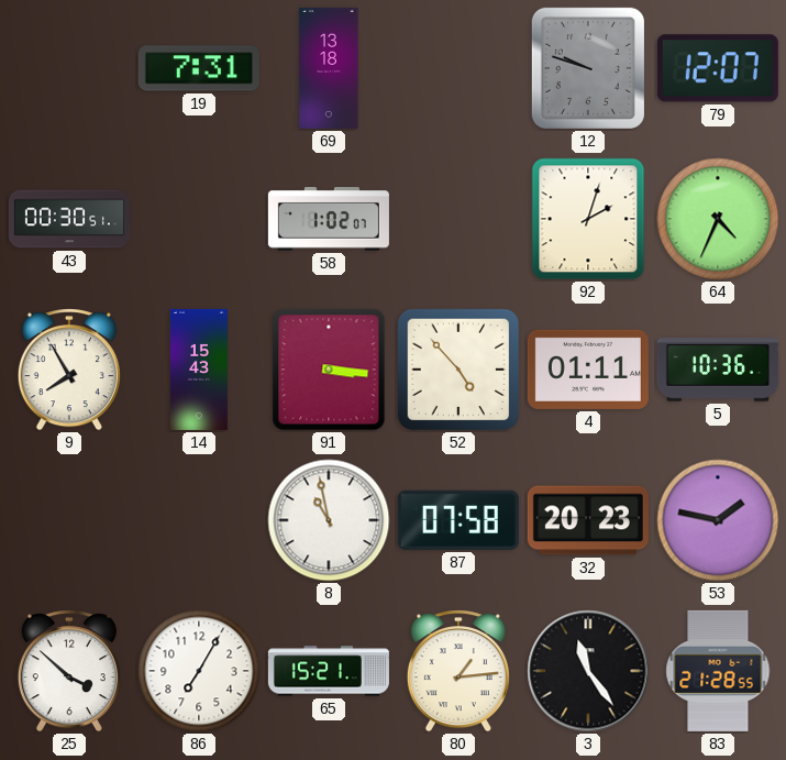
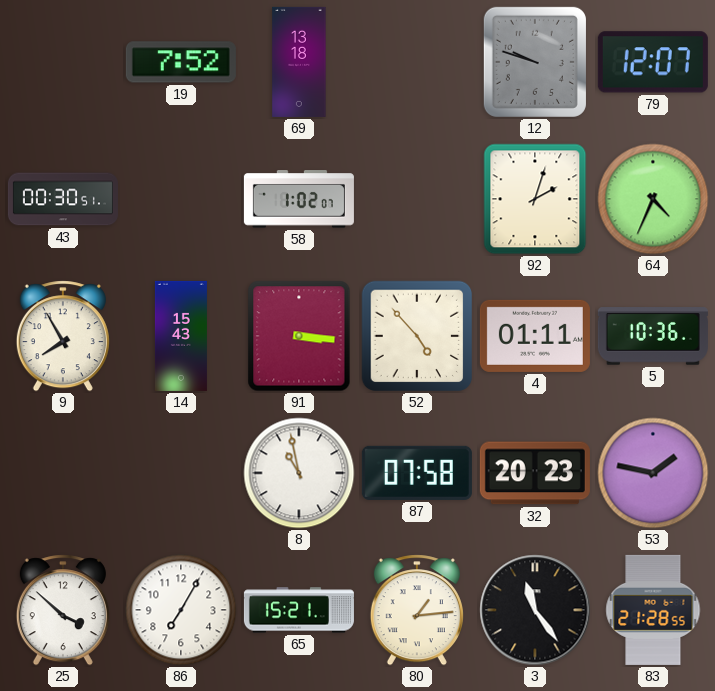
19: 7:31 -> 7:52
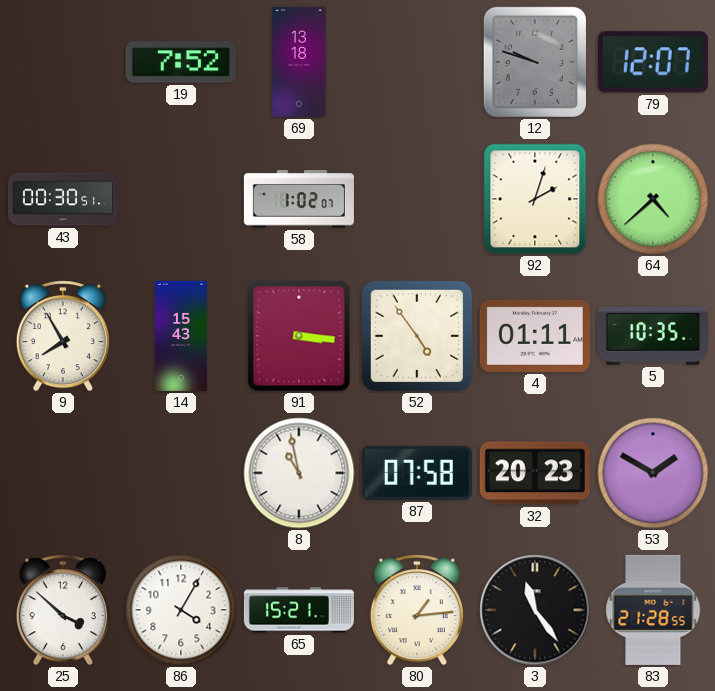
64: 4:34 -> 4:38
52: 4:53 -> 4:54
5: 10:36 -> 10:35
53: 1:47 -> 1:50
86: 7:05 -> 4:05
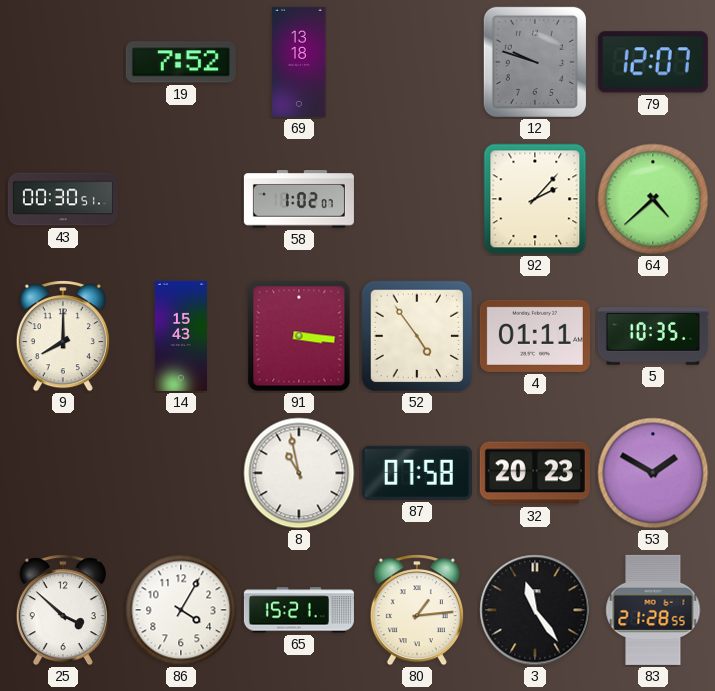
92: 2:03 -> 2:07
9: 7:55 -> 8:00
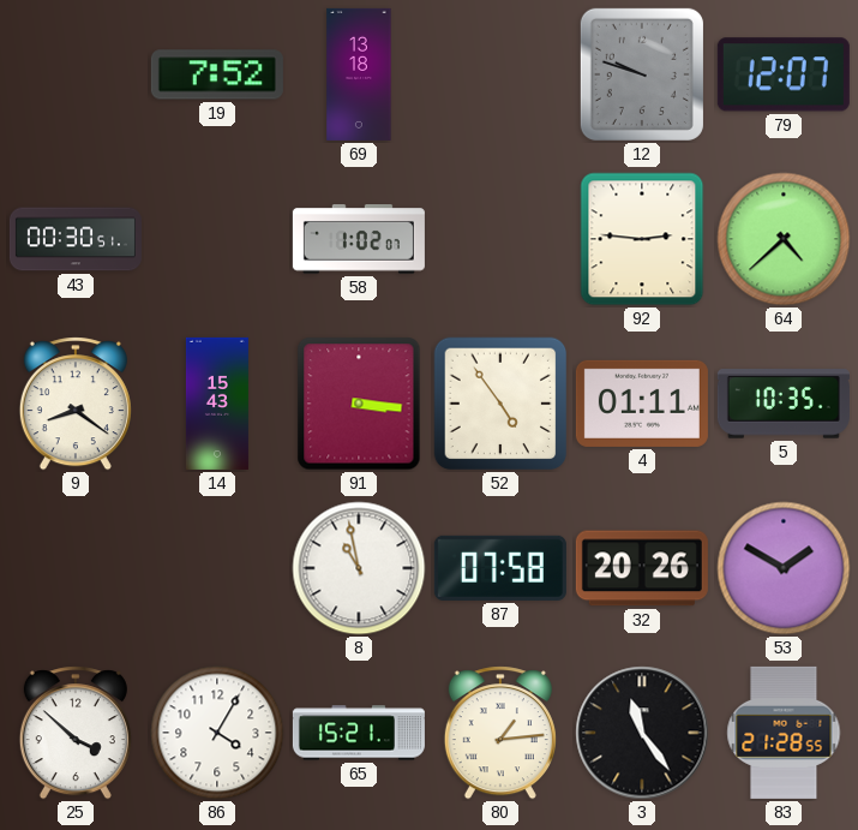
92: 2:07 -> 2:46
9: 8:00 -> 8:21
32: 20:23 -> 20:26
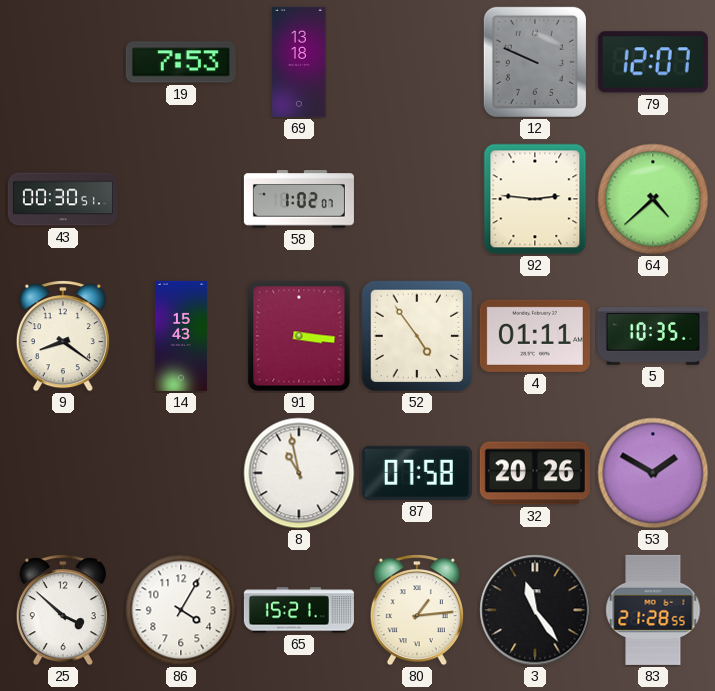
19: 7:52 -> 7:53
12: 9:48 -> 9:49
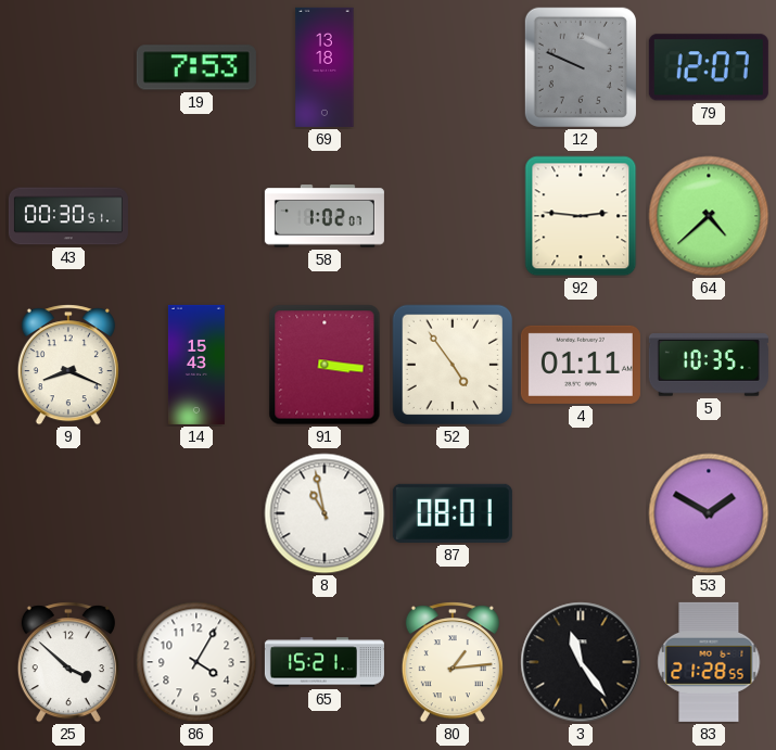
9: 8:21 -> 8:19
87: 07:58 -> 08:01
32: 20:26 -> none
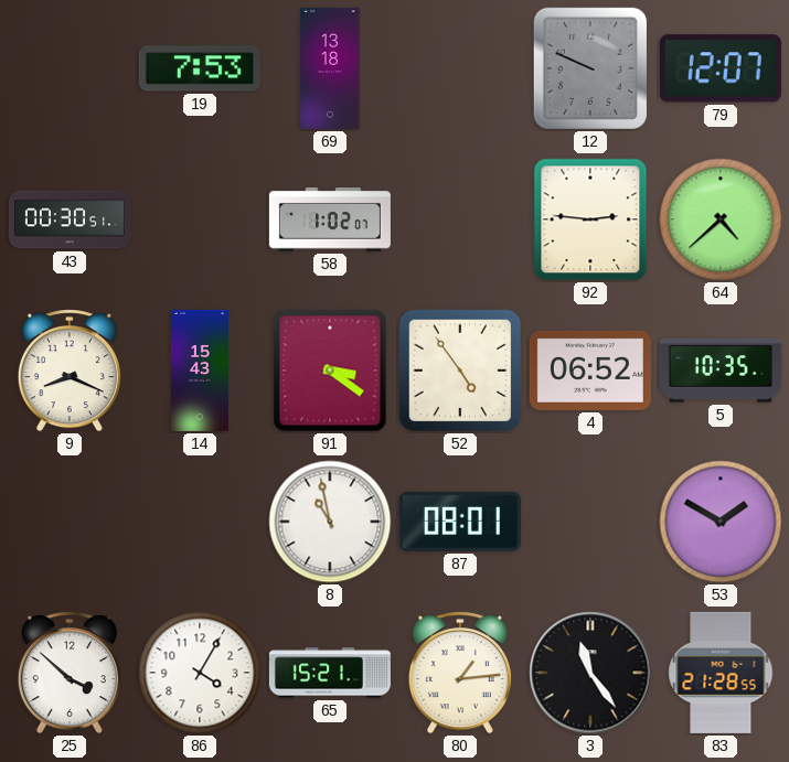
91: 3:16 -> 3:21
4: 01:11 -> 06:52
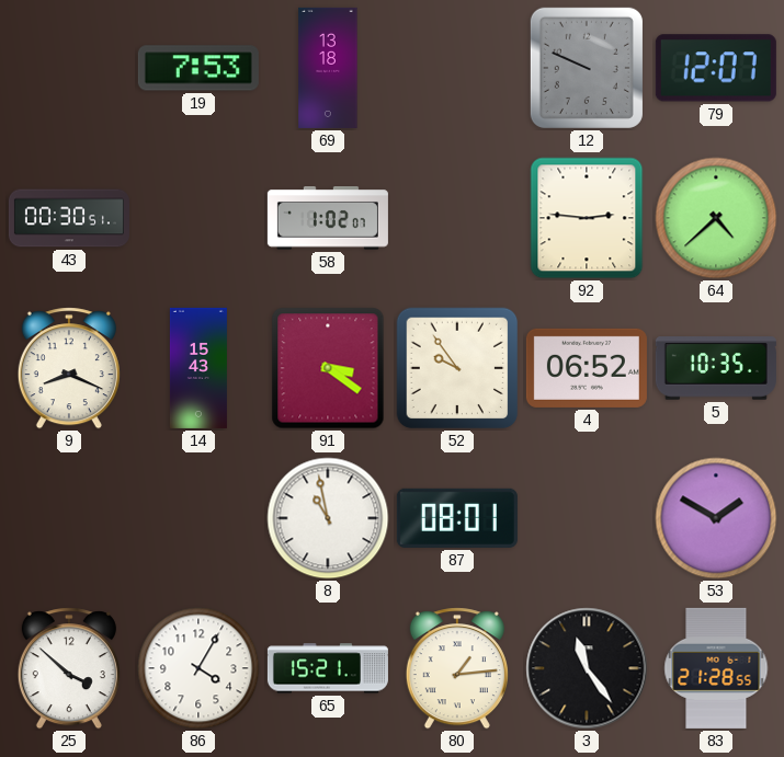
52: 4:54 -> 9:54
